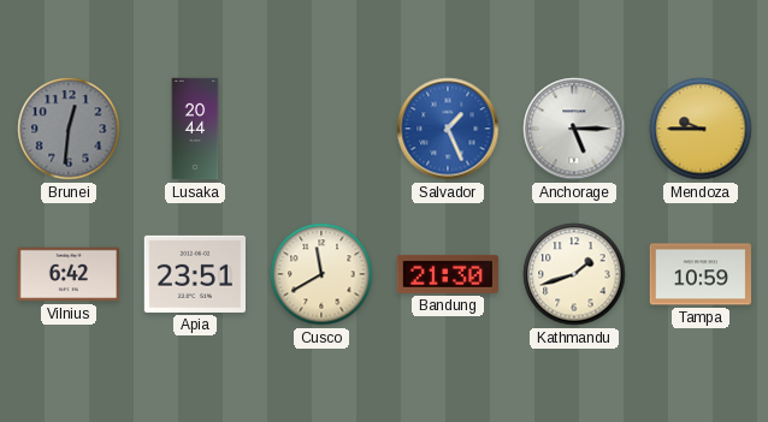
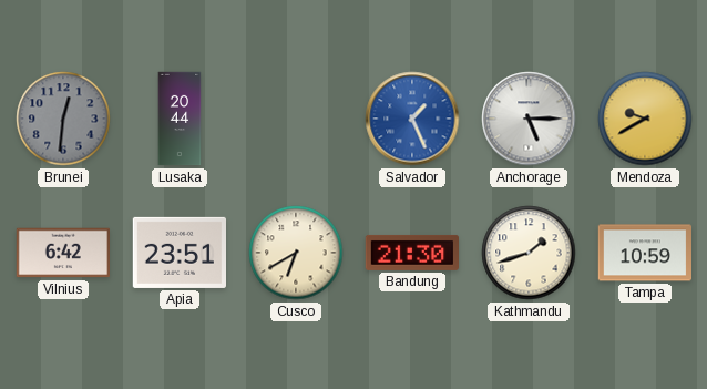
Mendoza: 9:45 -> 9:40
Cusco: 11:40 -> 6:40
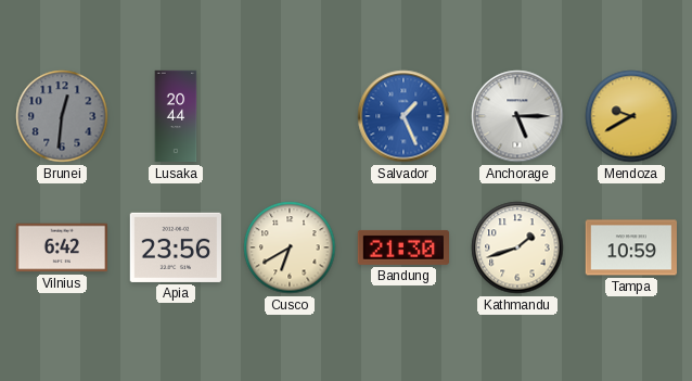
Apia: 23:51 -> 23:56
